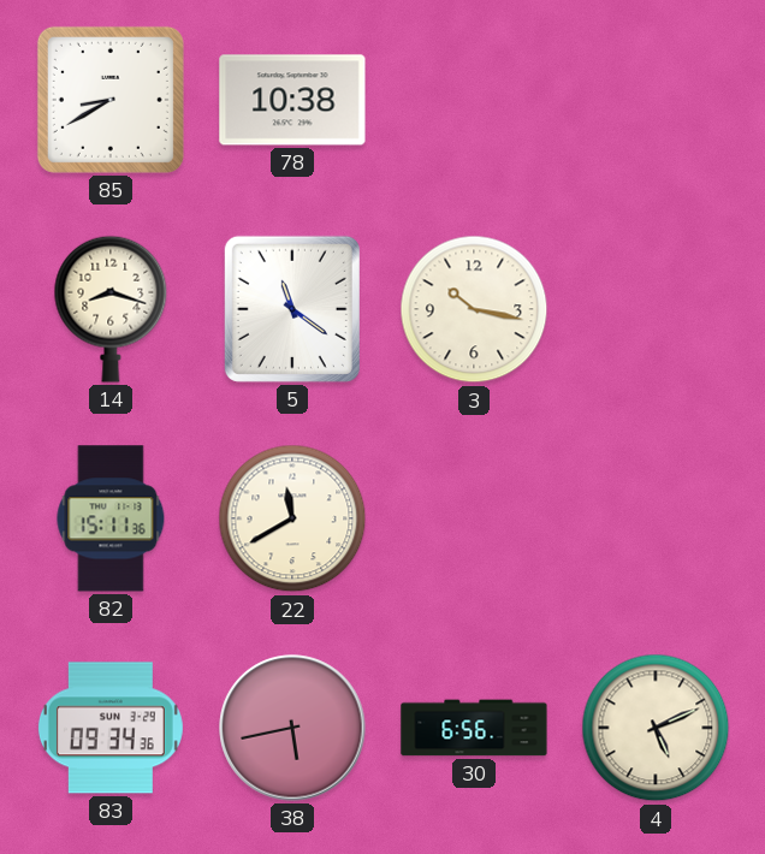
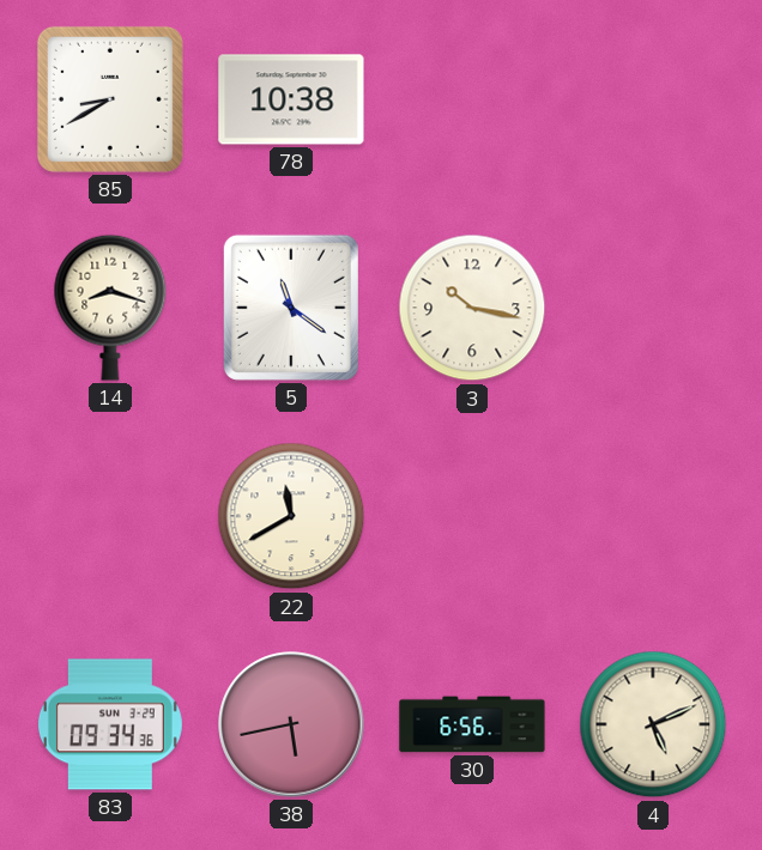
82: 15:11 -> none
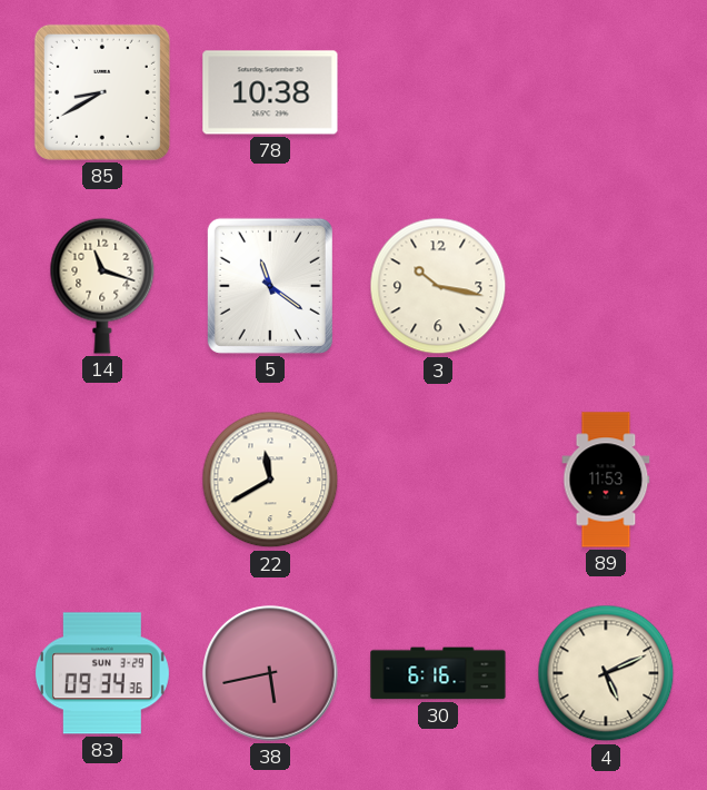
14: 8:18 -> 11:18
89: none -> 11:53
30: 6:56 -> 6:16
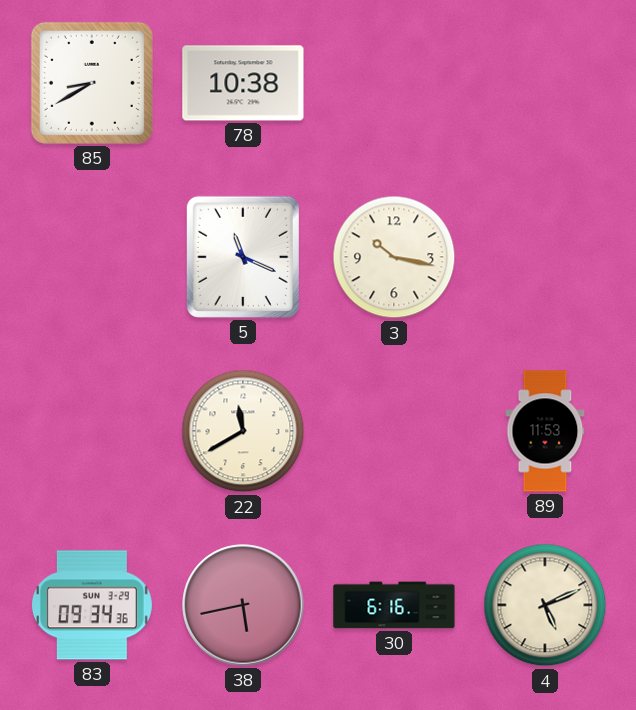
14: 11:18 -> none
5: 11:21 -> 11:19
